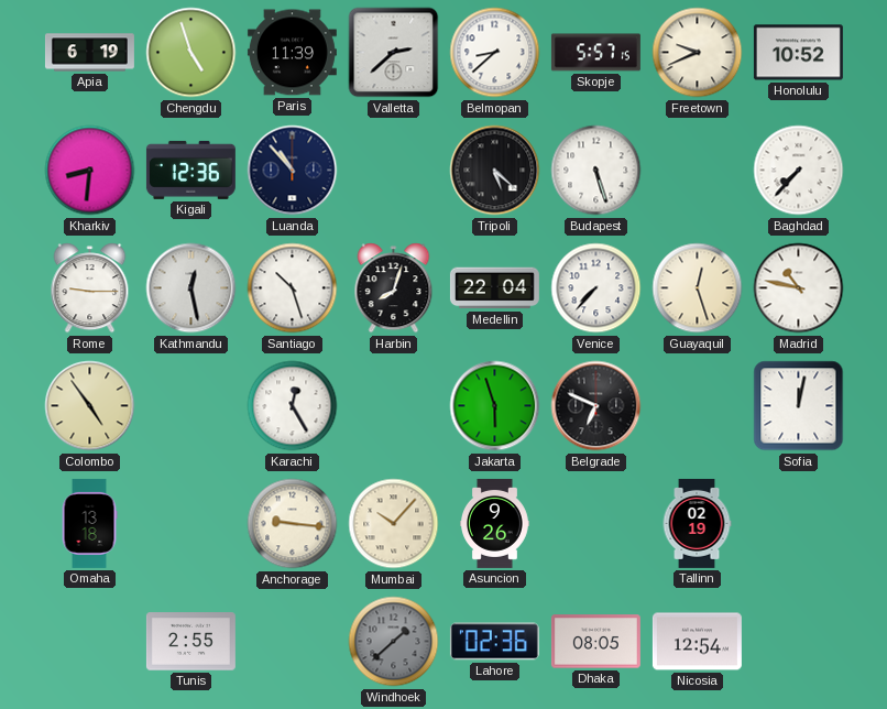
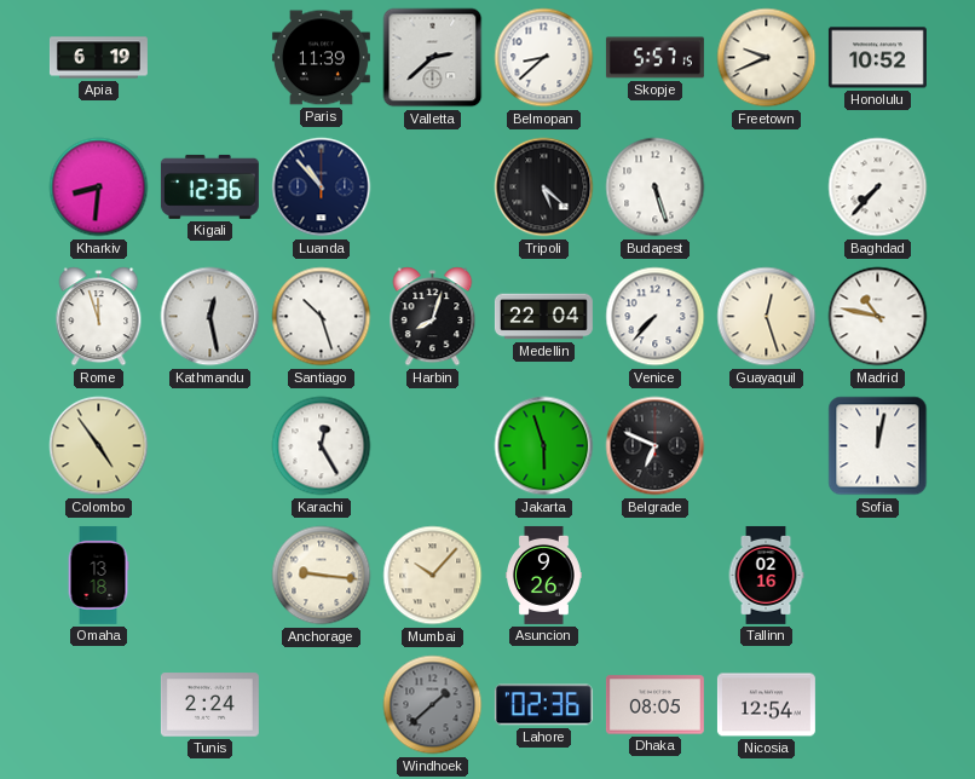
Chengdu: 4:57 -> none
Rome: 9:15 -> 11:57
Tallinn: 02:19 -> 02:16
Tunis: 2:55 -> 2:24
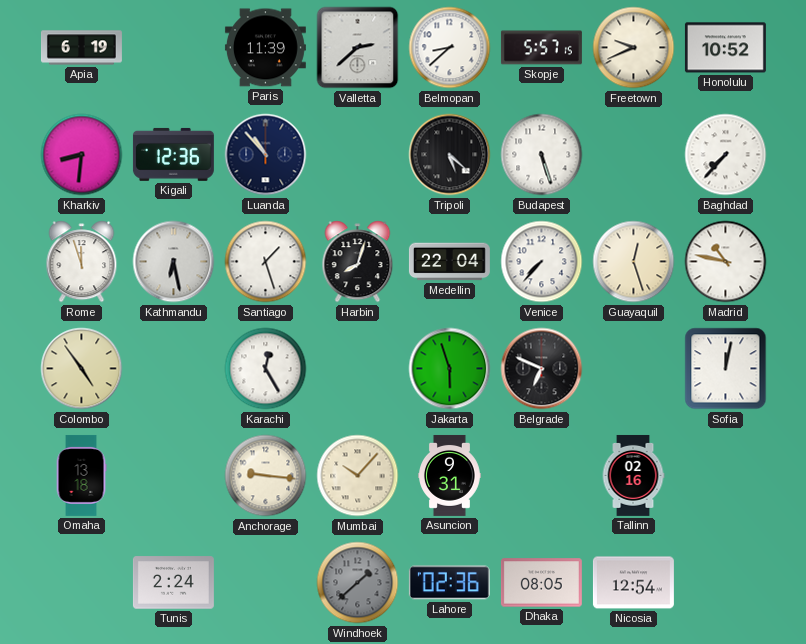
Kathmandu: 12:28 -> 6:28
Santiago: 10:27 -> 1:27
Asuncion: 9:26 -> 9:31
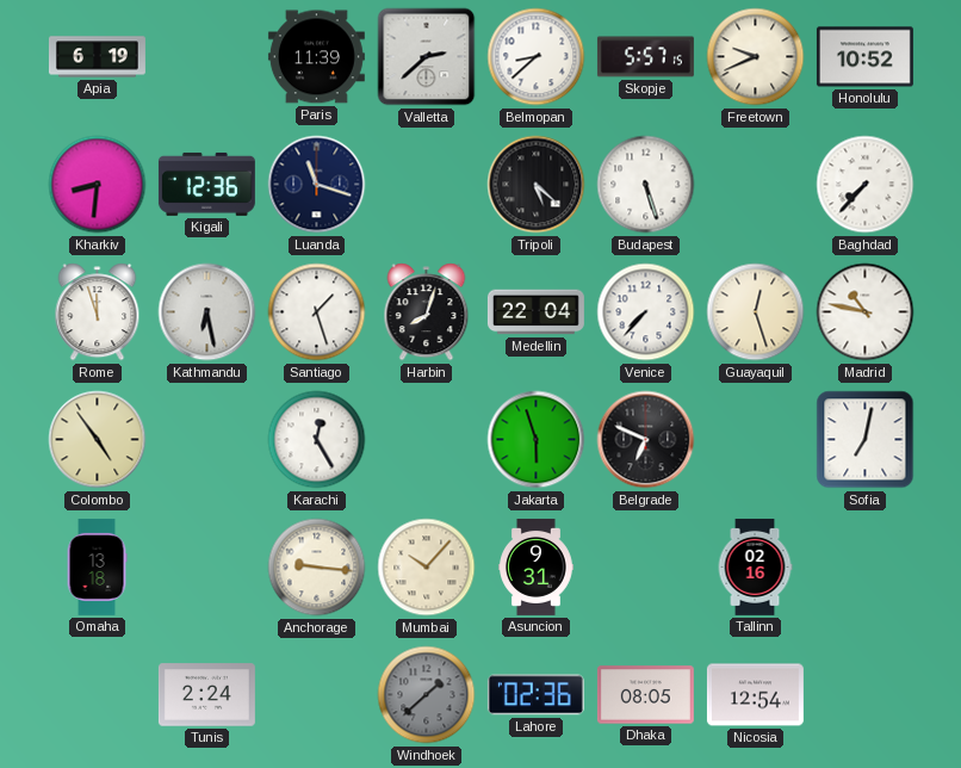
Luanda: 10:53 -> 11:18
Sofia: 12:02 -> 7:02
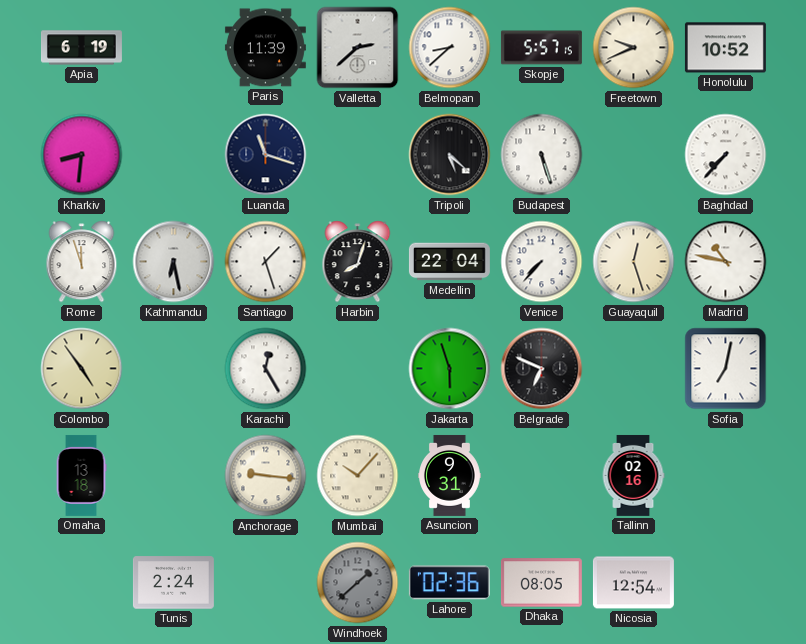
Kigali: 12:36 -> none
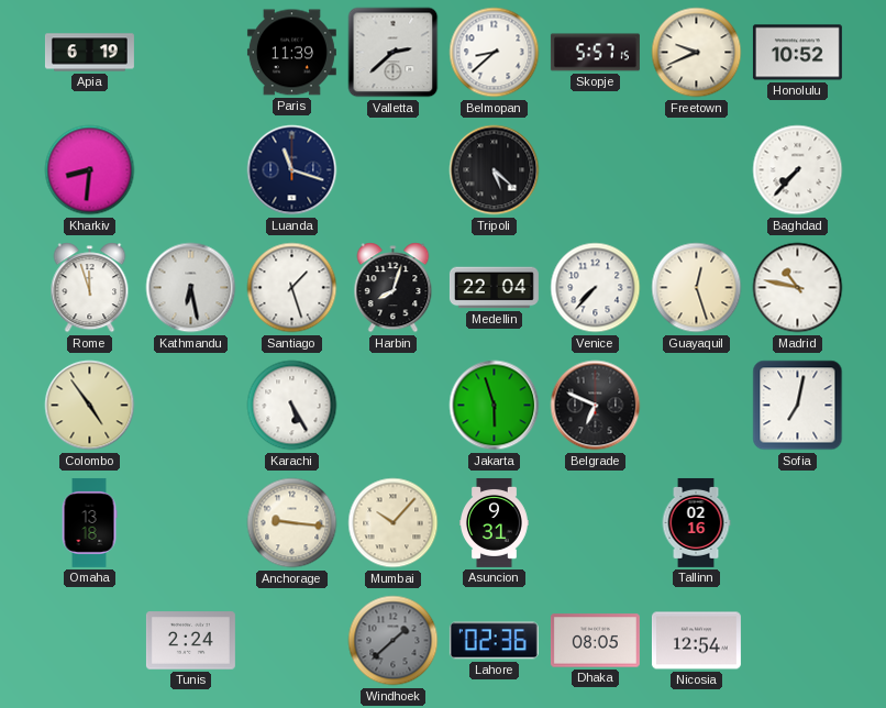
Budapest: 5:27 -> none
Karachi: 12:25 -> 5:25
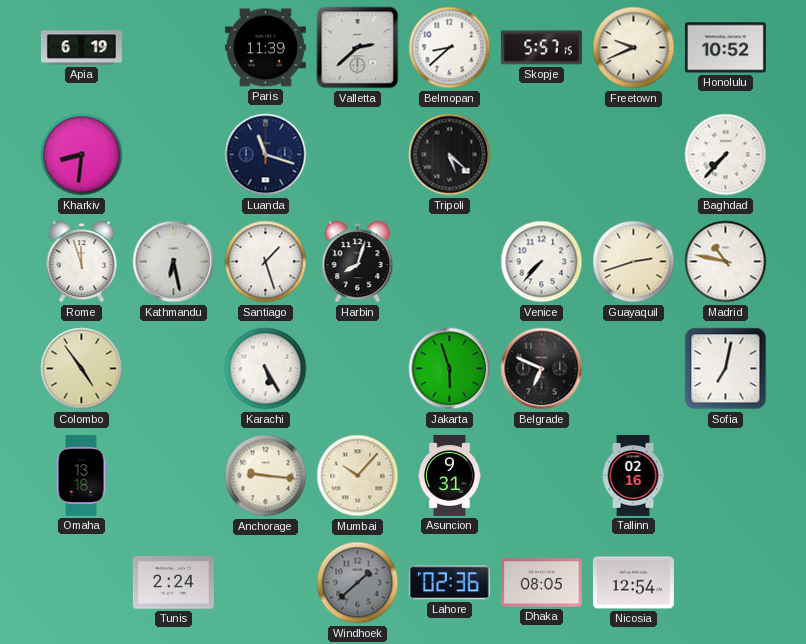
Medellin: 22:04 -> none
Guayaquil: 12:27 -> 2:42
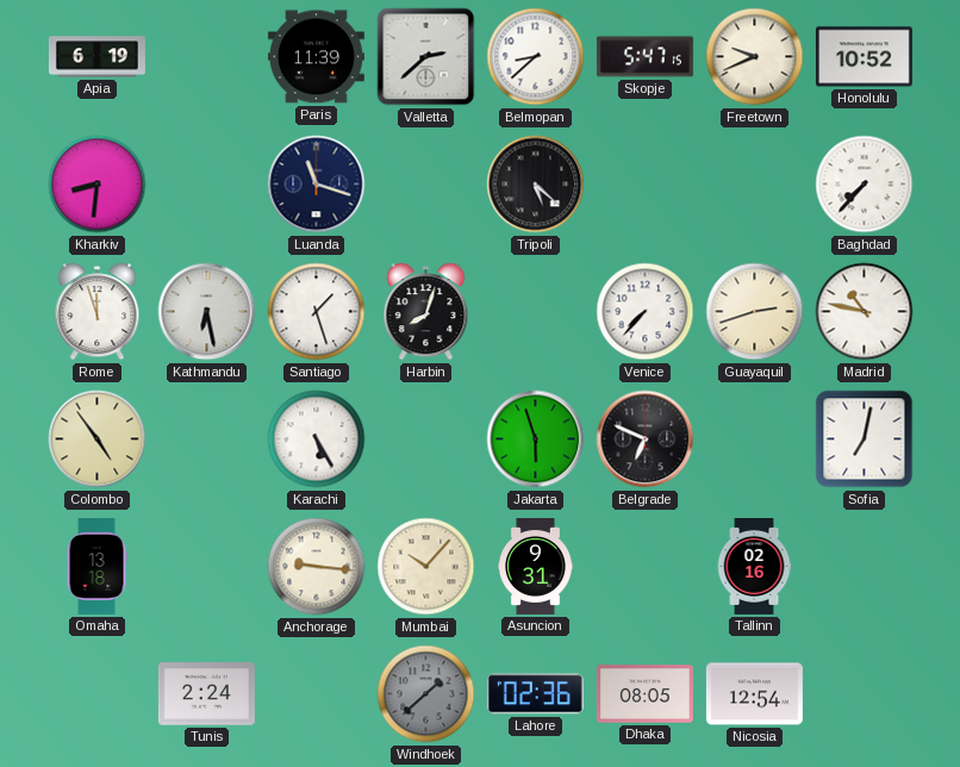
Skopje: 5:57 -> 5:47
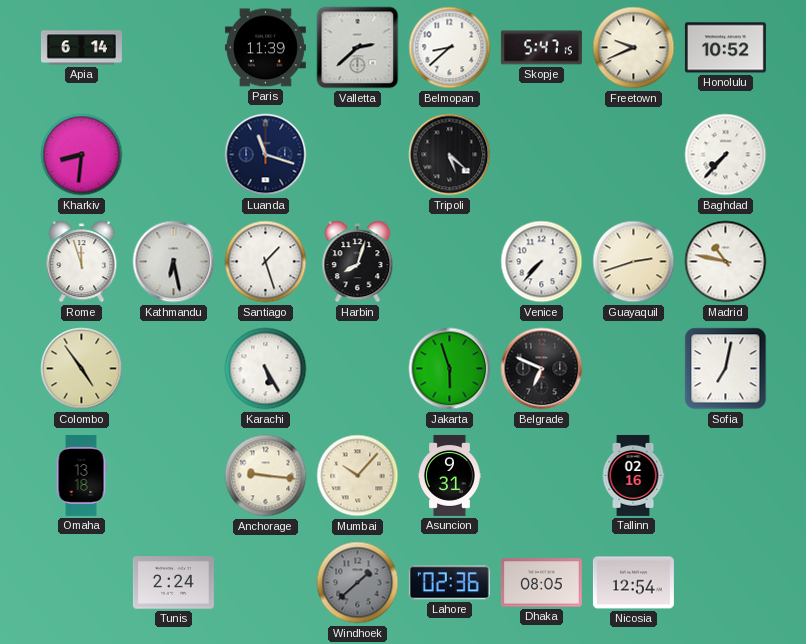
Apia: 6:19 -> 6:14
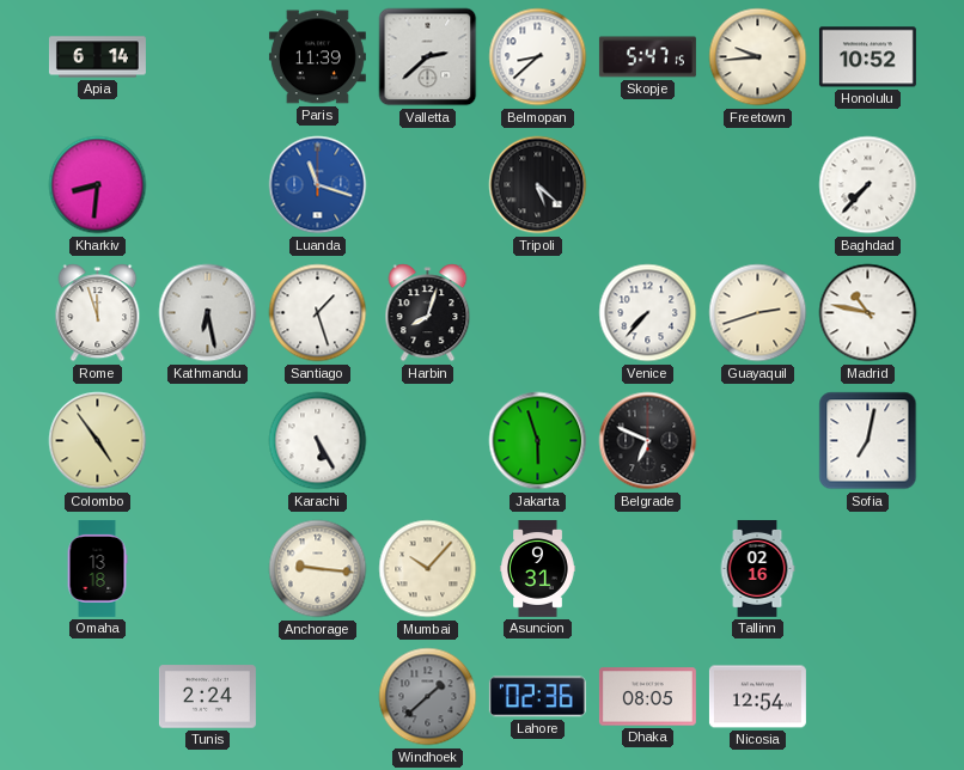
Freetown: 9:41 -> 9:44
Luanda dial: navy -> blue
